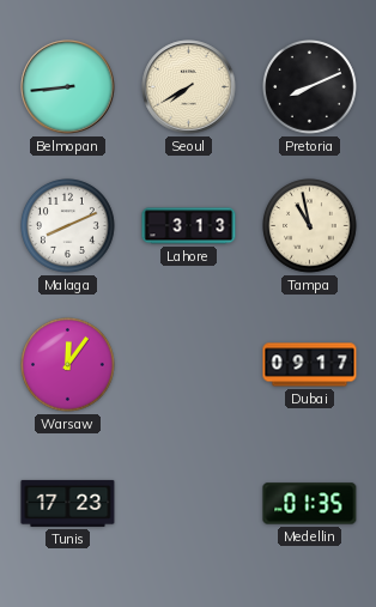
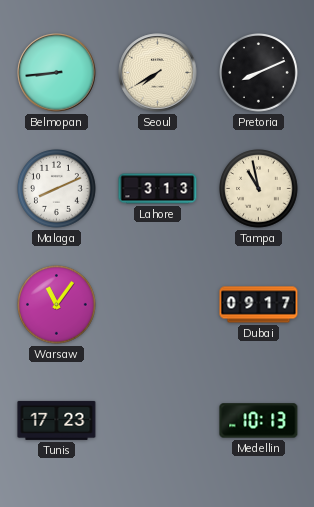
Warsaw: 12:06 -> 11:06
Medellin: 01:35 -> 10:13
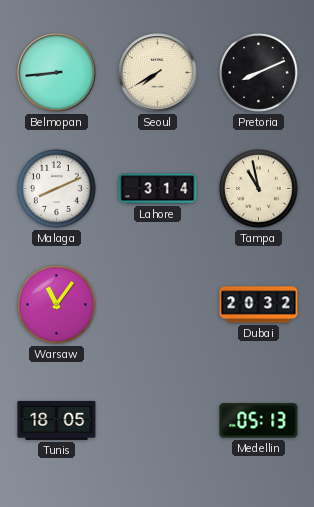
Lahore: 3:13 -> 3:14
Dubai: 09:17 -> 20:32
Tunis: 17:23 -> 18:05
Medellin: 10:13 -> 05:13
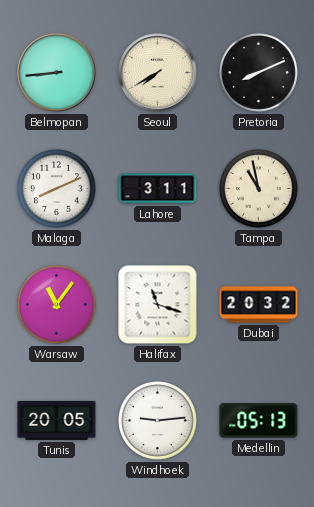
Lahore: 3:14 -> 3:11
Halifax: none -> 11:18
Tunis: 18:05 -> 20:05
Windhoek: none -> 9:14
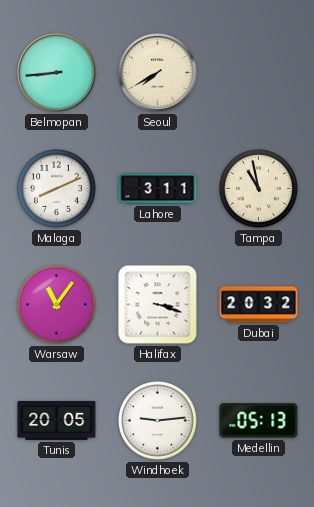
Pretoria: 8:11 -> none
Halifax: 11:18 -> 3:18
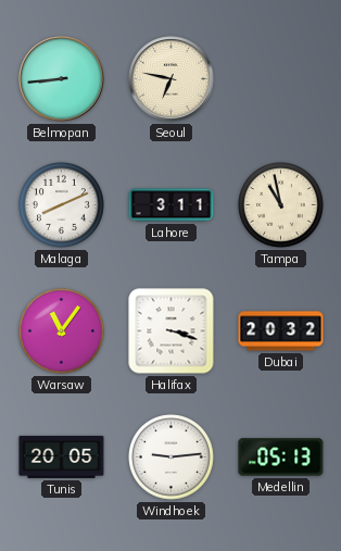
Seoul: 7:40 -> 6:47
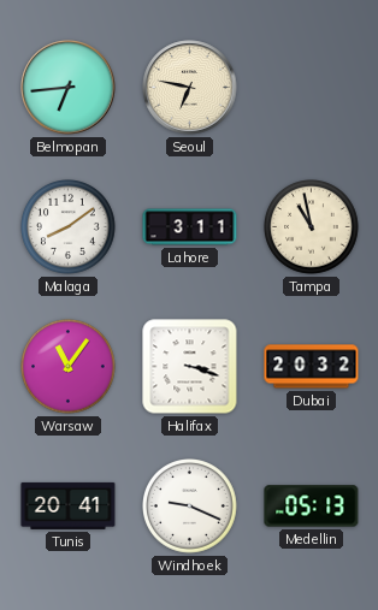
Belmopan: 8:44 -> 6:44
Malaga: 8:11 -> 8:09
Tunis: 20:05 -> 20:41
Windhoek: 9:14 -> 9:19
